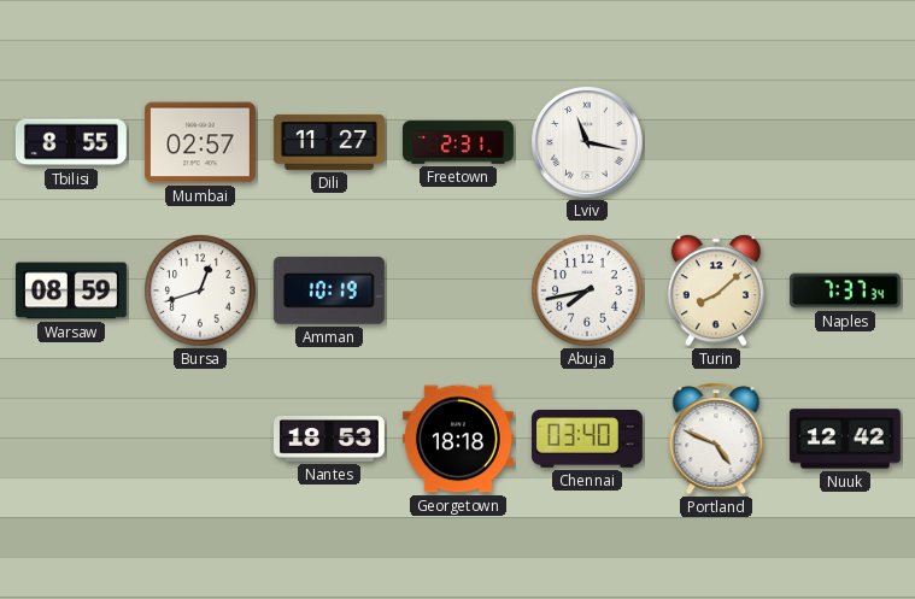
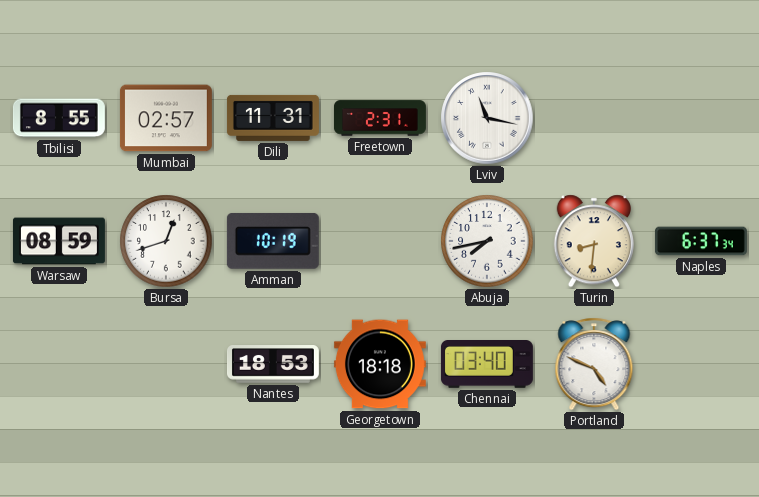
Dili: 11:27 -> 11:31
Turin: 8:08 -> 8:31
Naples: 7:37 -> 6:37
Nuuk: 12:42 -> none
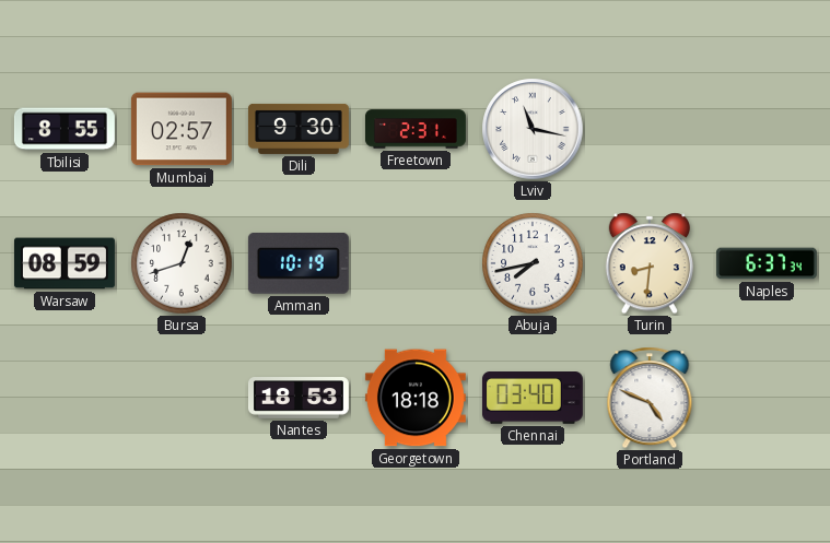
Dili: 11:31 -> 9:30
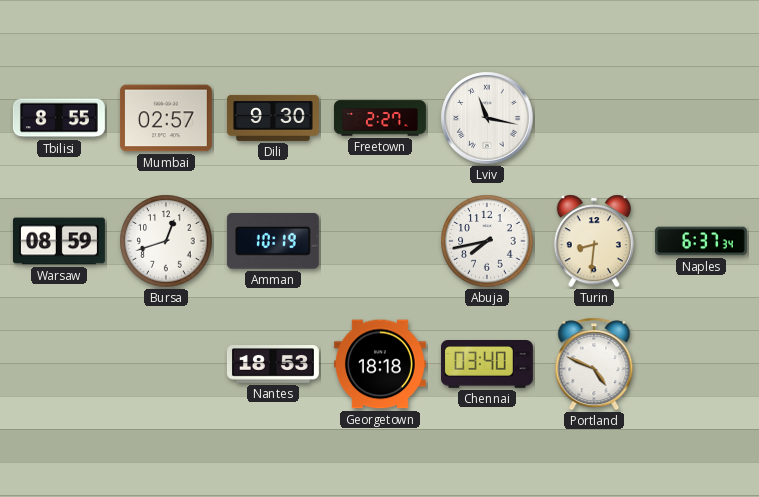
Freetown: 2:31 -> 2:27
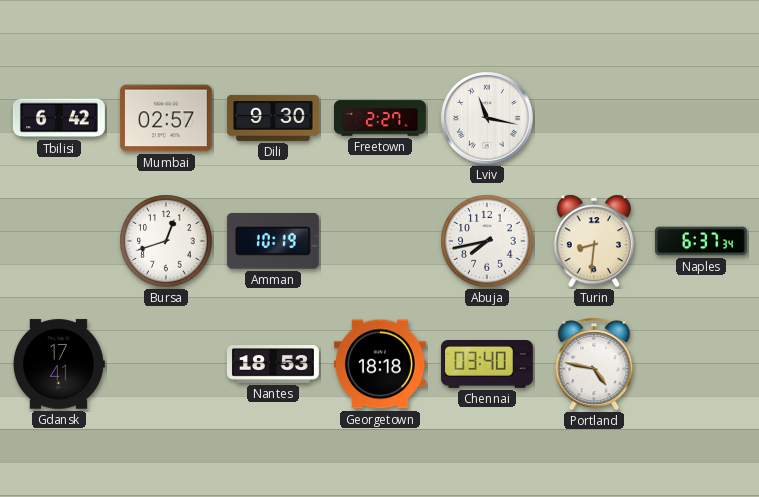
Tbilisi: 8:55 -> 6:42
Warsaw: 08:59 -> none
Gdansk: none -> 17:41
Portland: 4:49 -> 4:47
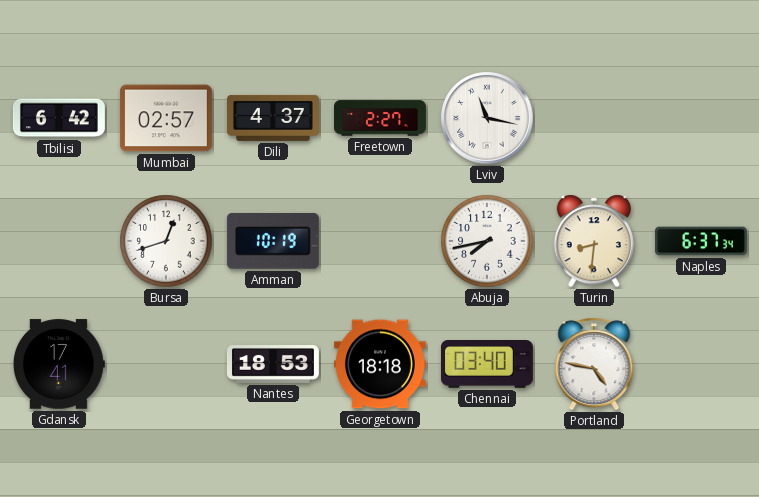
Dili: 9:30 -> 4:37
